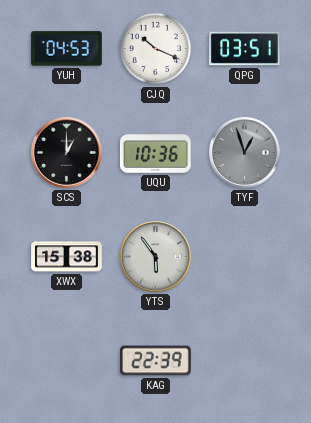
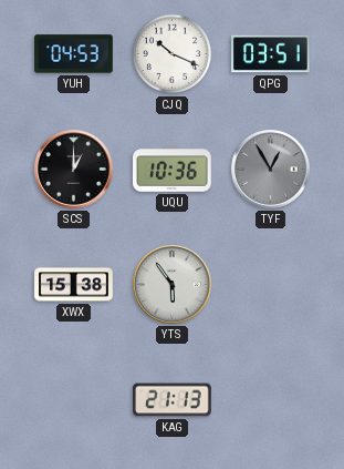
TYF: 12:57 -> 12:55
KAG: 22:39 -> 21:13
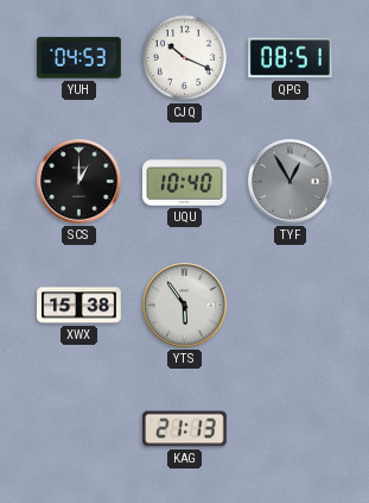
QPG: 03:51 -> 08:51
UQU: 10:36 -> 10:40
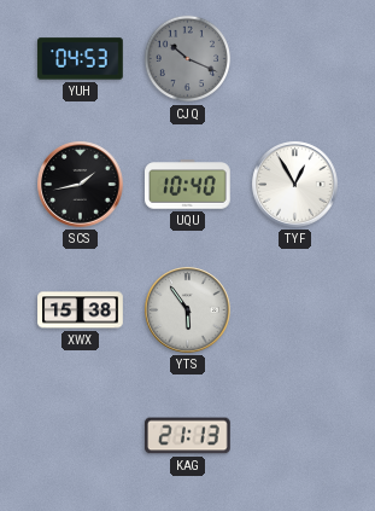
CJQ dial: white -> grey
QPG: 08:51 -> none
SCS: 1:00 -> 1:43
TYF dial: grey -> white
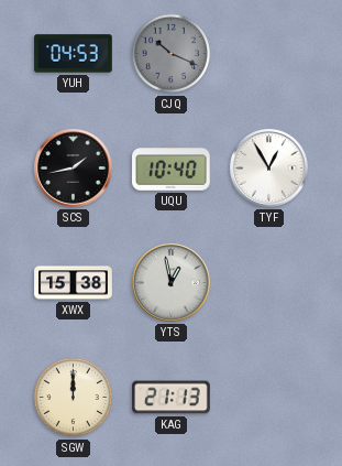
YTS: 5:54 -> 12:58
SGW: none -> 12:00
